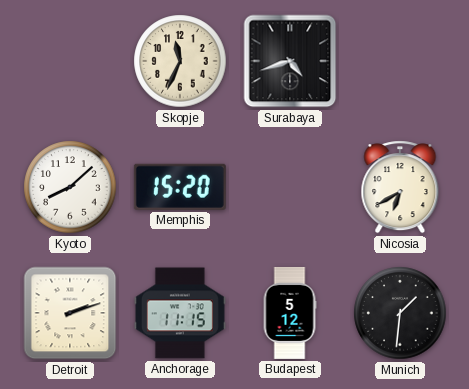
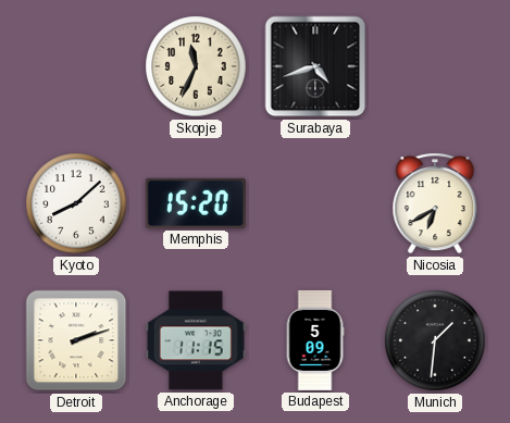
Budapest: 5:12 -> 5:09
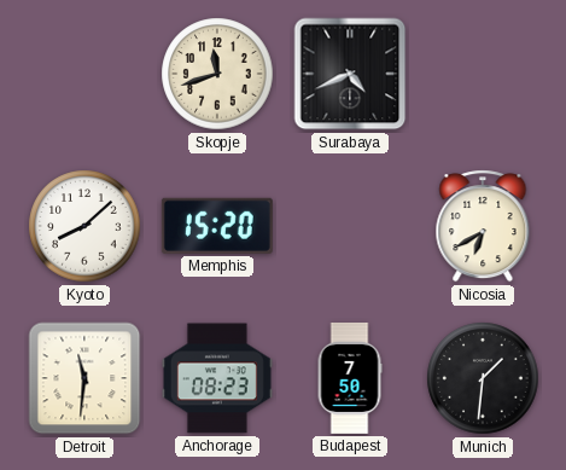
Skopje: 11:34 -> 11:42
Surabaya: 4:42 -> 4:41
Detroit: 2:12 -> 11:31
Anchorage: 11:15 -> 08:23
Budapest: 5:09 -> 7:50
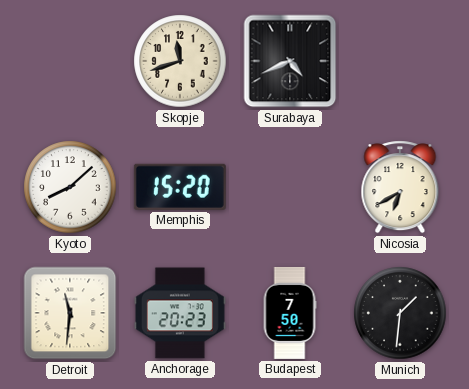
Anchorage: 08:23 -> 20:23
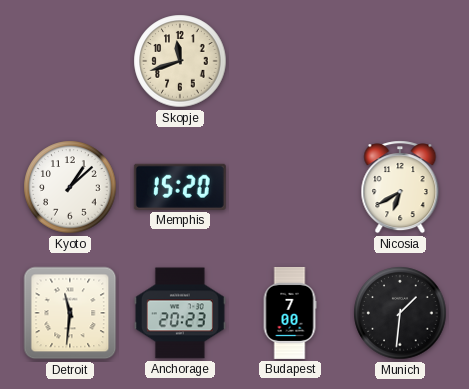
Surabaya: 4:41 -> none
Kyoto: 8:08 -> 1:08
Budapest: 7:50 -> 7:00
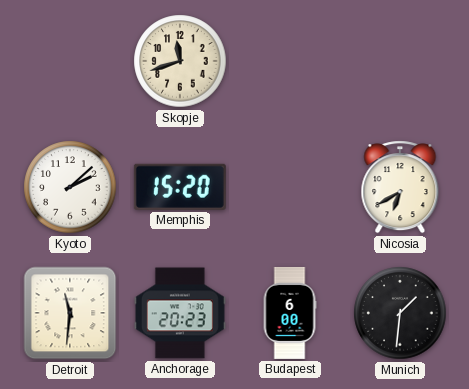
Kyoto: 1:08 -> 2:08
Budapest: 7:00 -> 6:00
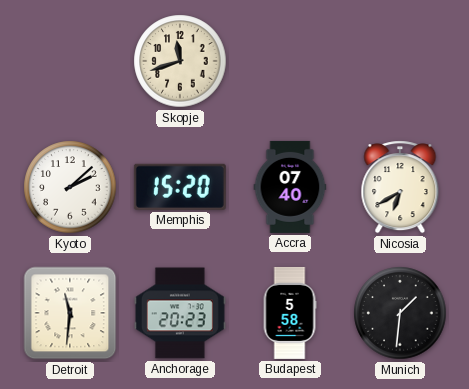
Accra: none -> 07:40
Budapest: 6:00 -> 5:58
